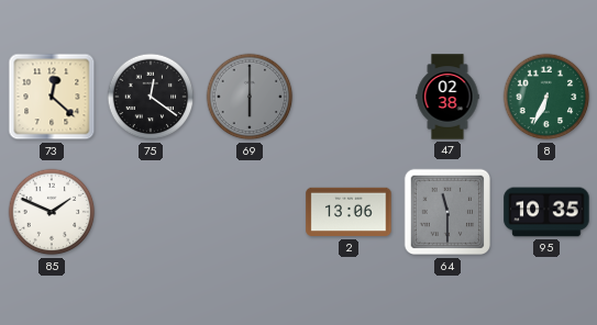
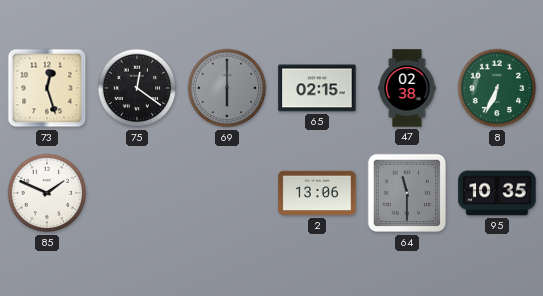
73: 12:22 -> 12:27
65: none -> 02:15
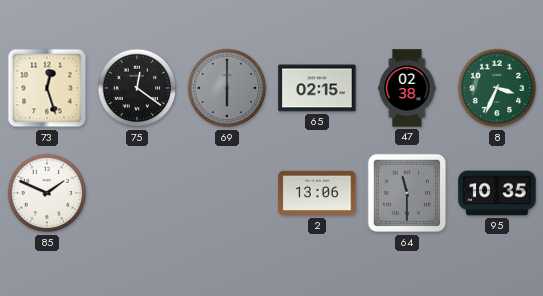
8: 6:34 -> 3:34
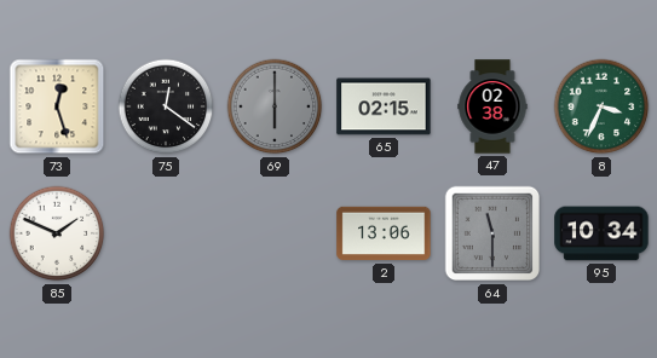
95: 10:35 -> 10:34
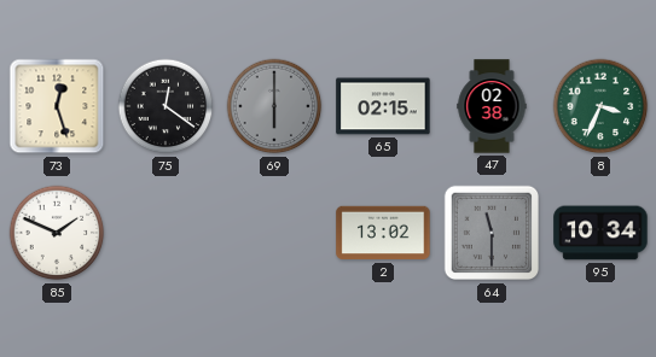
2: 13:06 -> 13:02
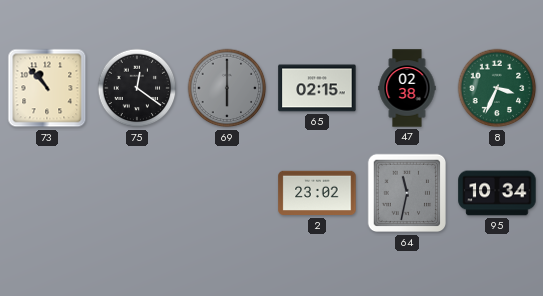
73: 12:27 -> 10:53
85: 1:49 -> none
2: 13:02 -> 23:02
64: 11:30 -> 11:32
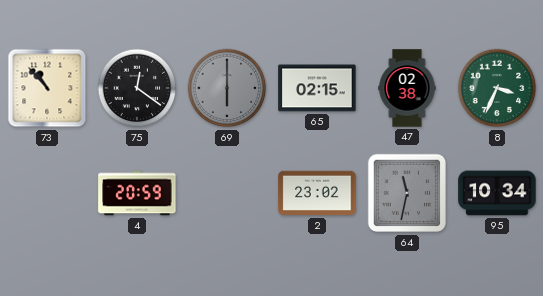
4: none -> 20:59
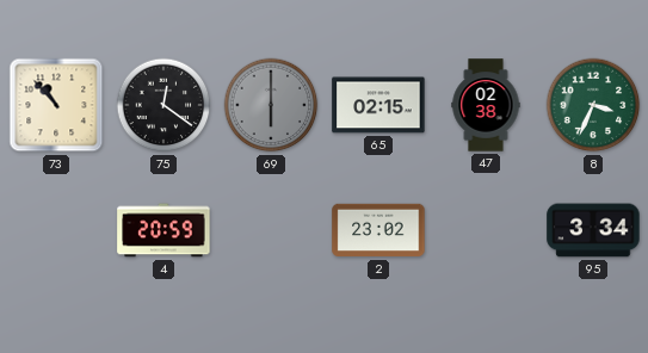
64: 11:32 -> none
95: 10:34 -> 3:34
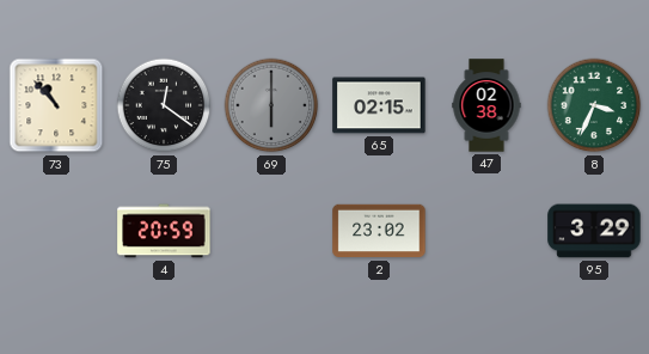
95: 3:34 -> 3:29
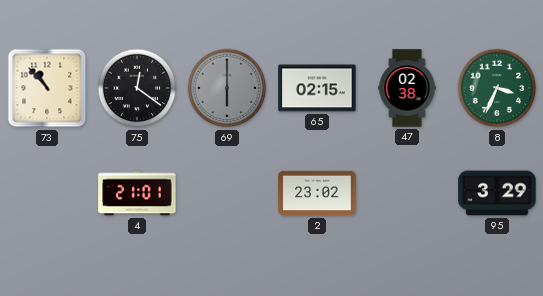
4: 20:59 -> 21:01
